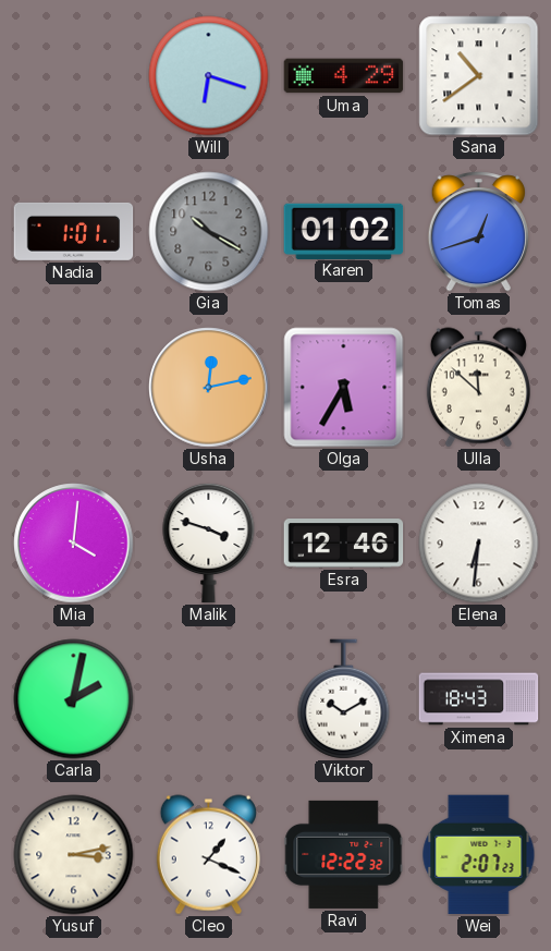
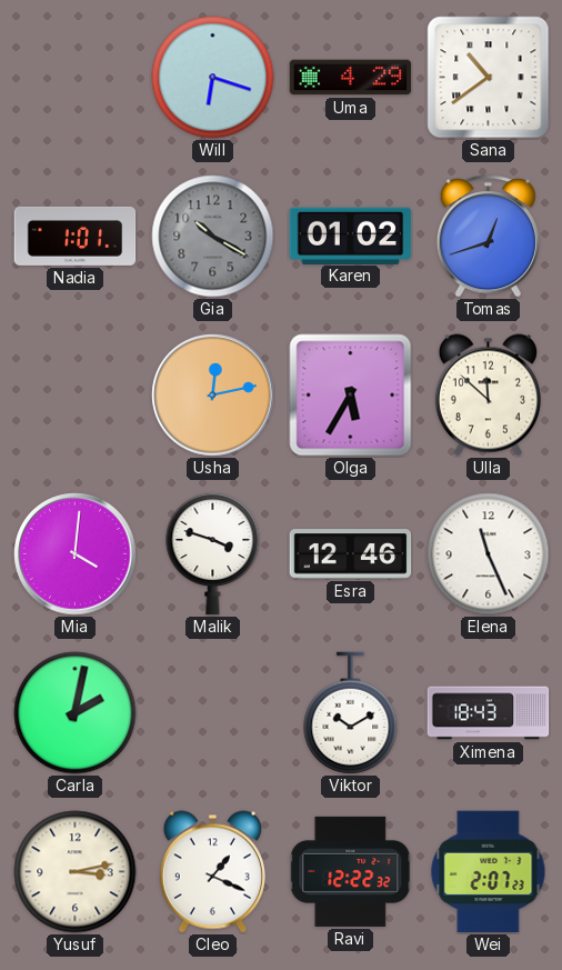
Elena: 6:31 -> 11:26
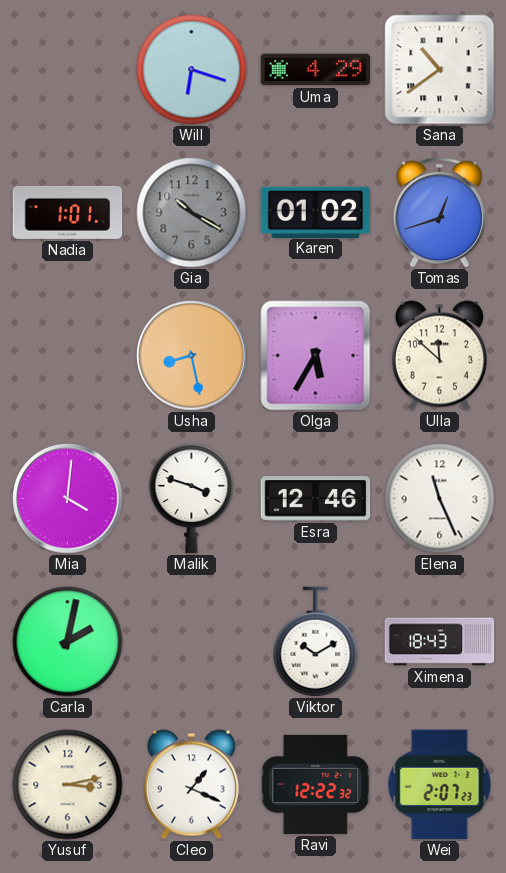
Usha: 12:13 -> 8:28
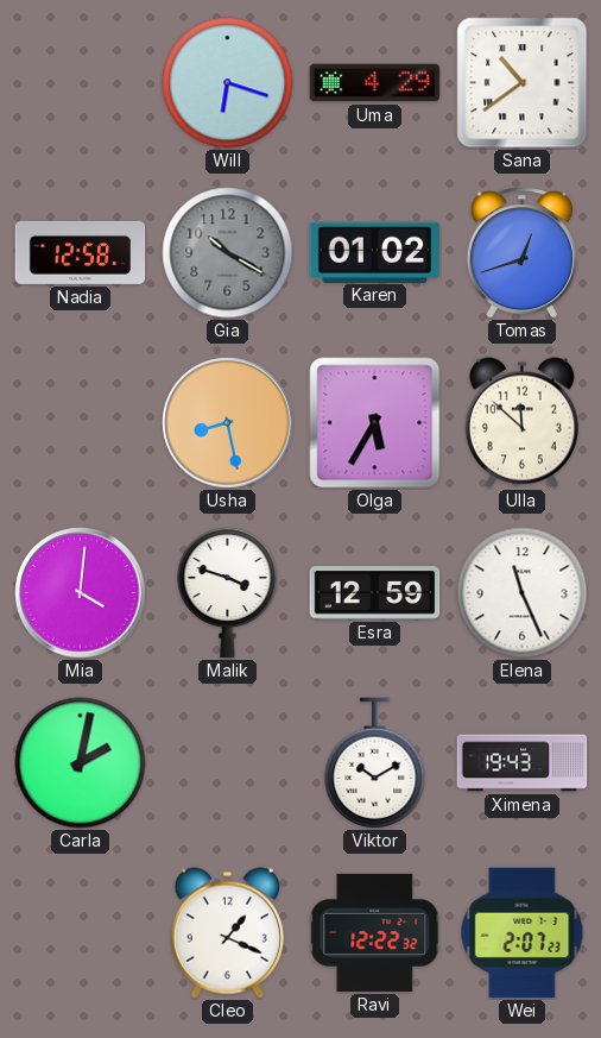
Nadia: 1:01 -> 12:58
Esra: 12:46 -> 12:59
Ximena: 18:43 -> 19:43
Yusuf: 3:13 -> none
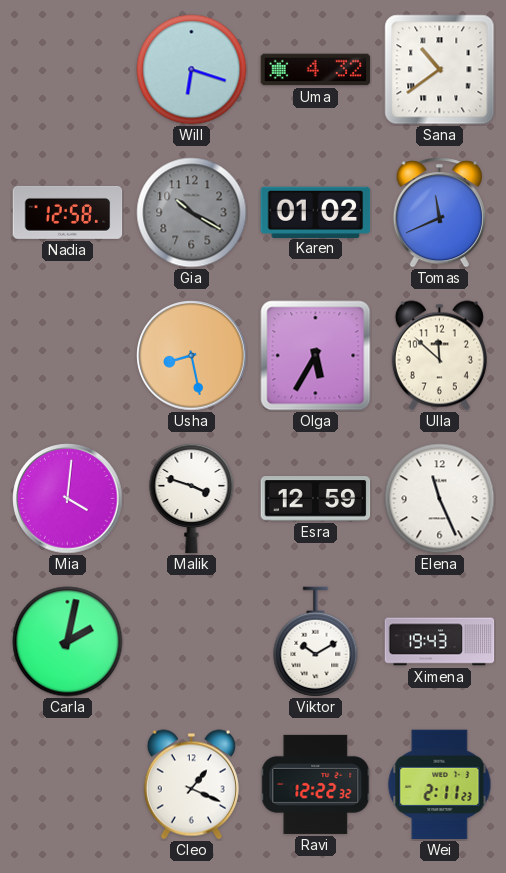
Uma: 4:29 -> 4:32
Tomas: 12:42 -> 11:41
Wei: 2:07 -> 2:11
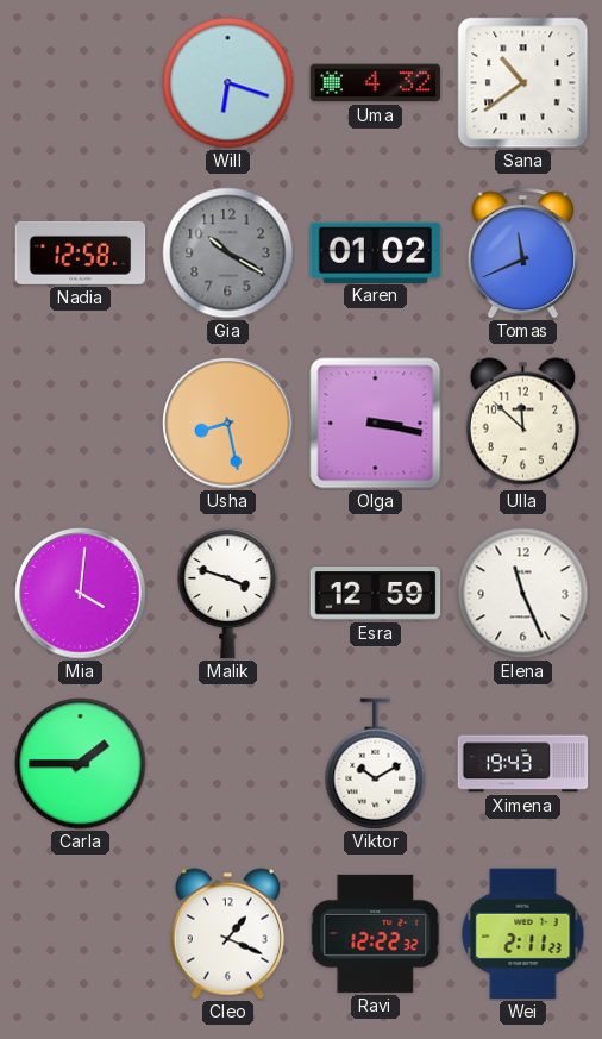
Olga: 5:35 -> 3:17
Carla: 2:02 -> 1:45
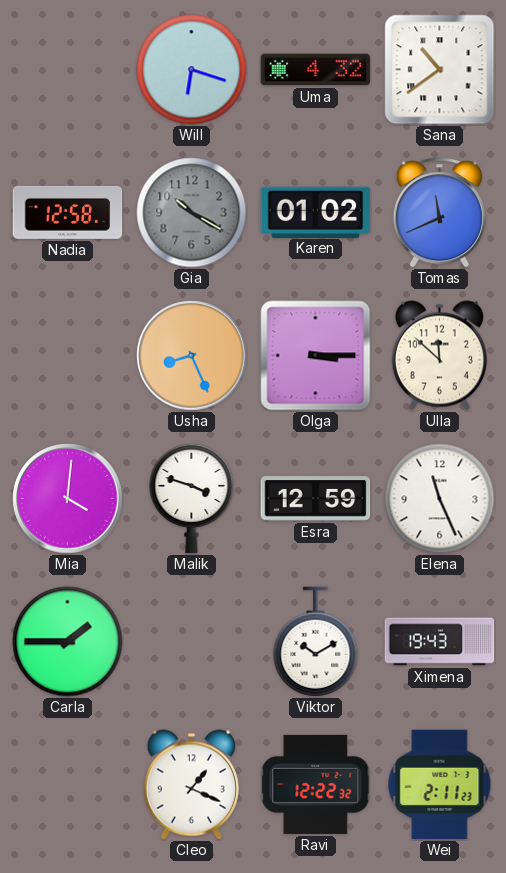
Usha: 8:28 -> 8:26
Olga: 3:17 -> 3:15
